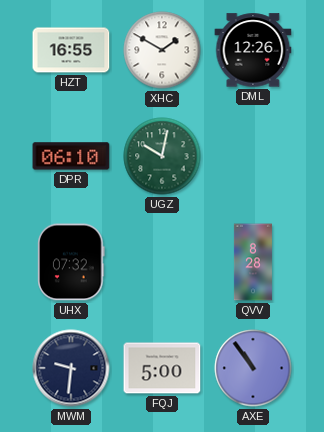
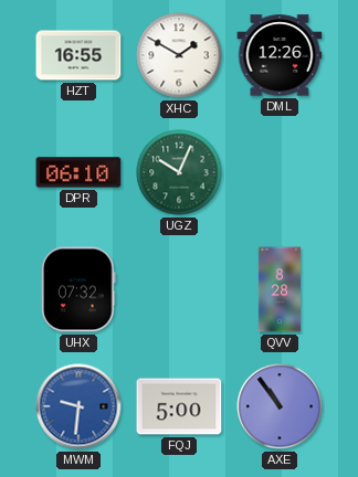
UGZ: 10:02 -> 10:04
MWM dial: navy -> blue
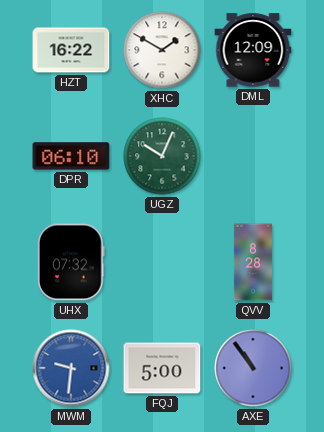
HZT: 16:55 -> 16:22
DML: 12:26 -> 12:09
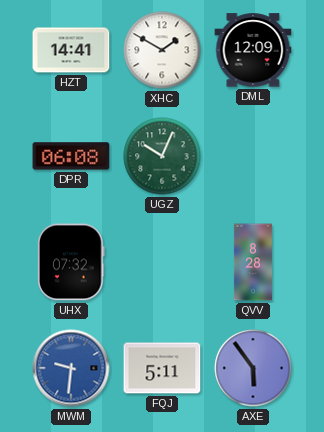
HZT: 16:22 -> 14:41
DPR: 06:10 -> 06:08
FQJ: 5:00 -> 5:11
AXE: 10:54 -> 5:54
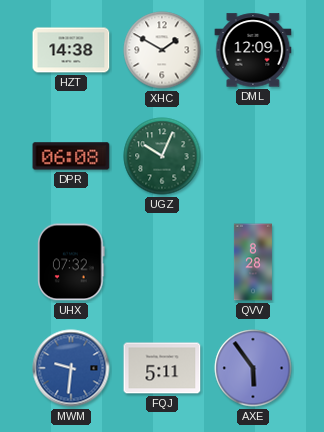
HZT: 14:41 -> 14:38
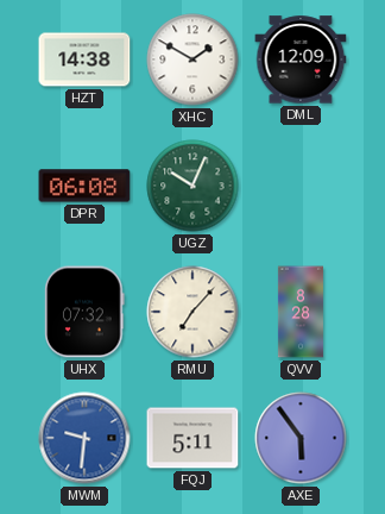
RMU: none -> 7:07
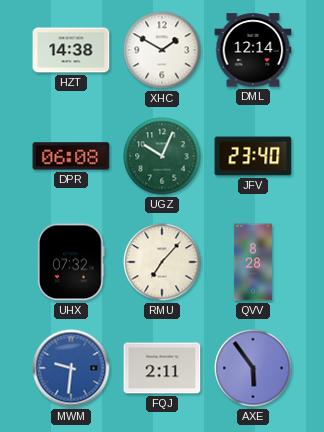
DML: 12:09 -> 12:14
JFV: none -> 23:40
FQJ: 5:11 -> 2:11
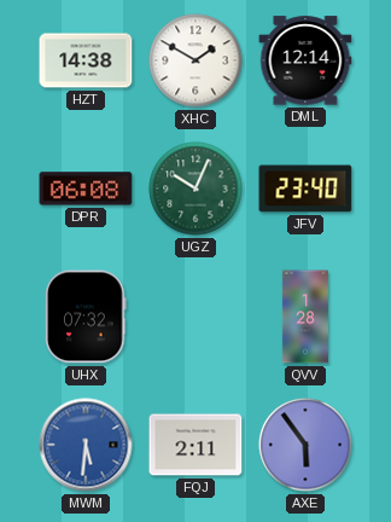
RMU: 7:07 -> none
QVV: 8:28 -> 1:28
MWM: 9:31 -> 5:31
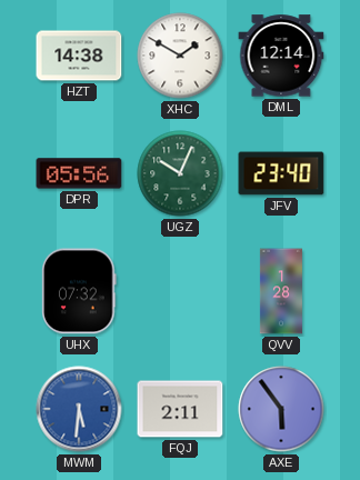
DPR: 06:08 -> 05:56
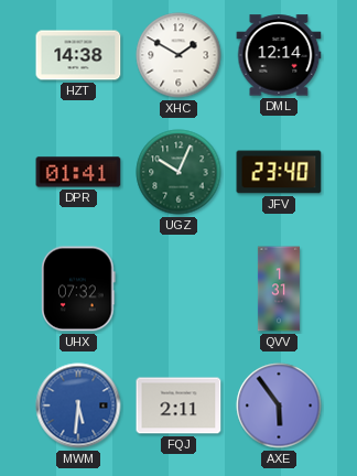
DPR: 05:56 -> 01:41
QVV: 1:28 -> 1:31
